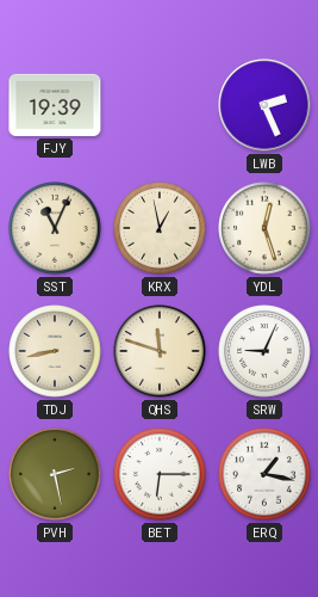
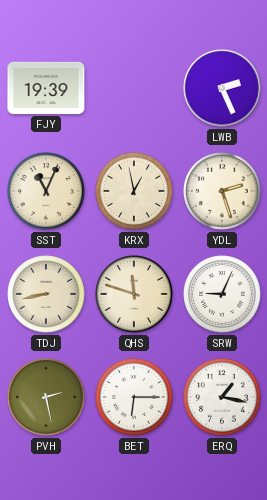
YDL: 12:27 -> 2:27
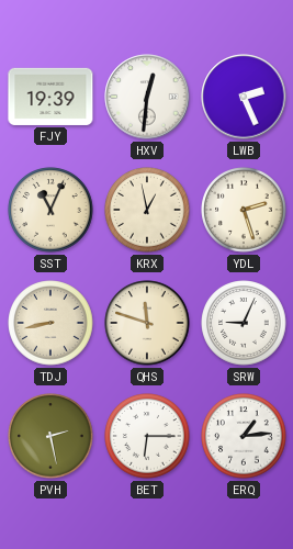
HXV: none -> 12:31
ERQ: 1:17 -> 1:14
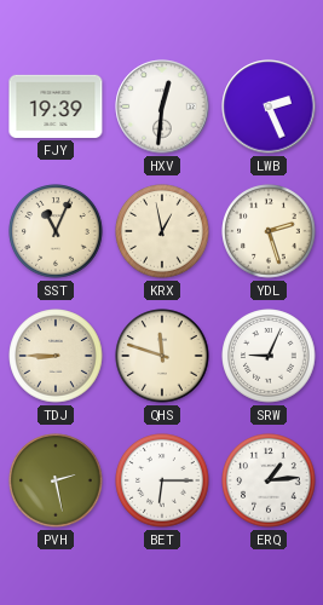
TDJ: 8:43 -> 8:45
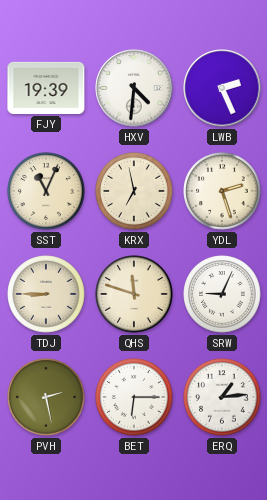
HXV: 12:31 -> 4:31
KRX: 12:58 -> 6:58
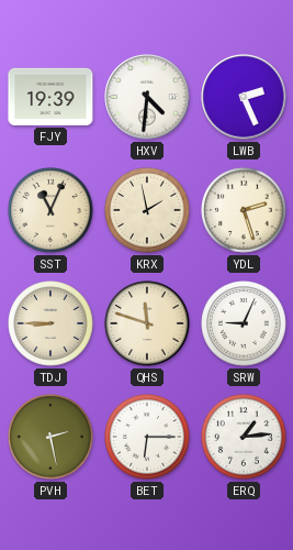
KRX: 6:58 -> 1:58
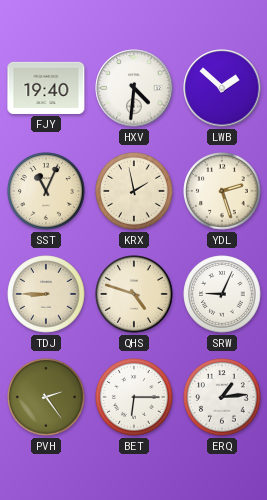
FJY: 19:39 -> 19:40
LWB: 2:26 -> 1:52
QHS: 11:48 -> 4:48
PVH: 2:28 -> 2:24
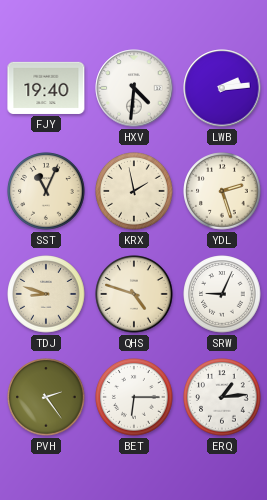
LWB: 1:52 -> 2:14
TDJ: 8:45 -> 8:48
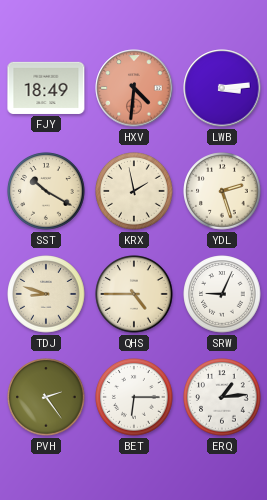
FJY: 19:40 -> 18:49
HXV dial: white -> salmon
LWB: 2:14 -> 3:14
SST: 11:04 -> 10:20
QHS: 4:48 -> 4:45
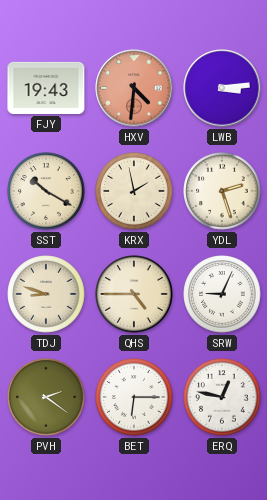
FJY: 18:49 -> 19:43
PVH: 2:24 -> 2:21
ERQ: 1:14 -> 12:47
